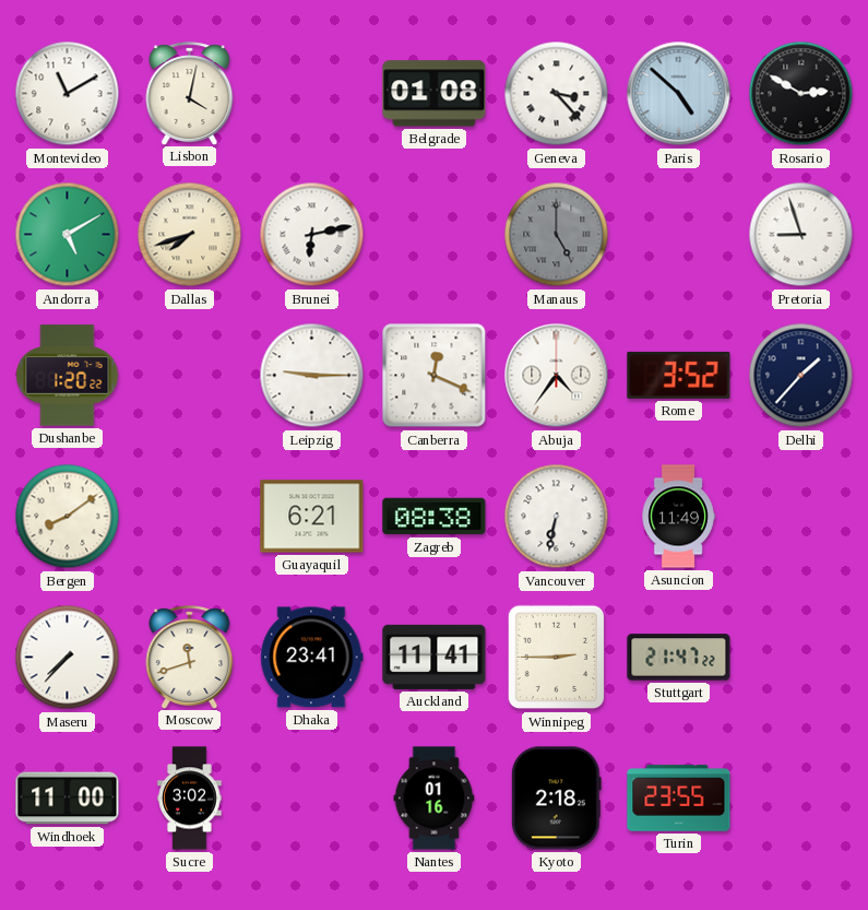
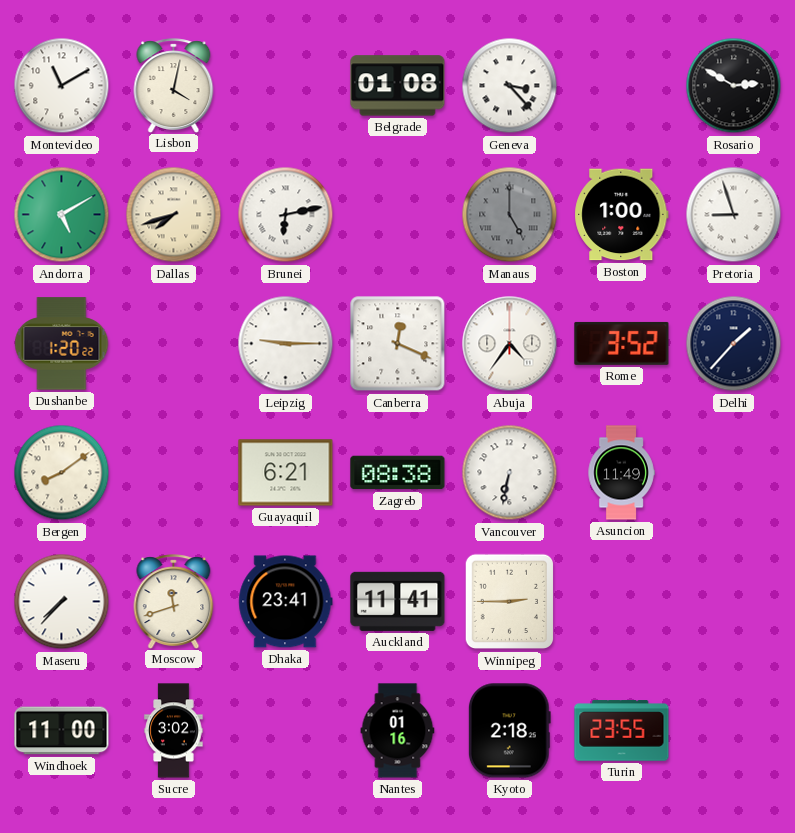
Paris: 4:52 -> none
Boston: none -> 1:00
Stuttgart: 21:47 -> none
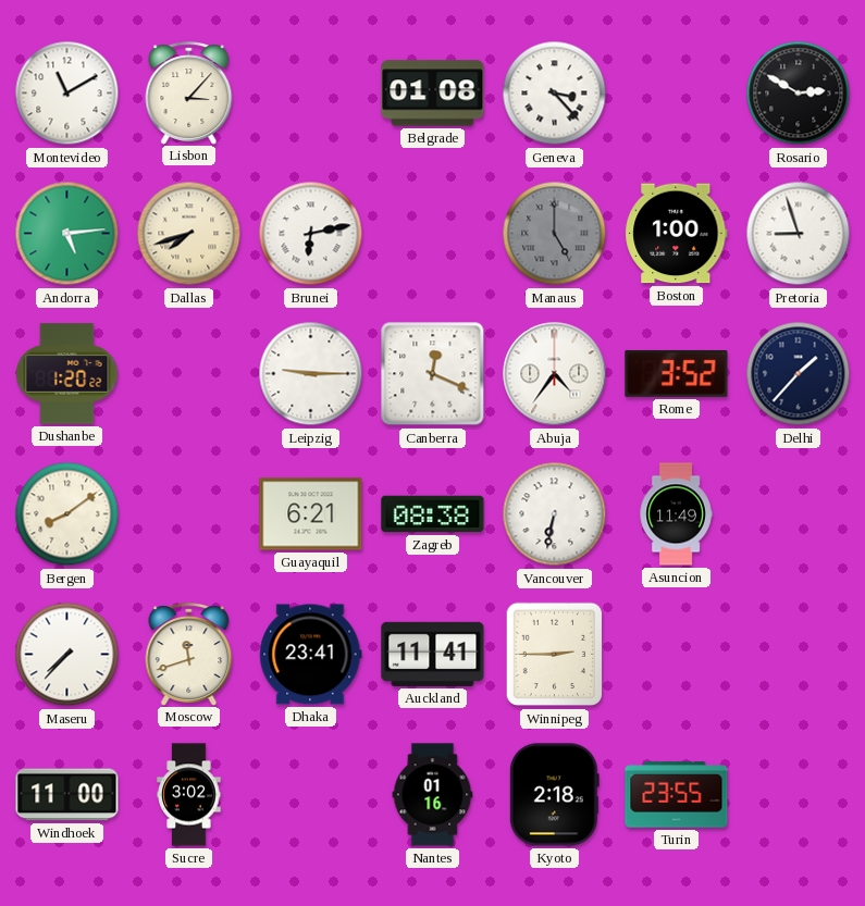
Lisbon: 4:02 -> 3:07
Andorra: 5:10 -> 5:14
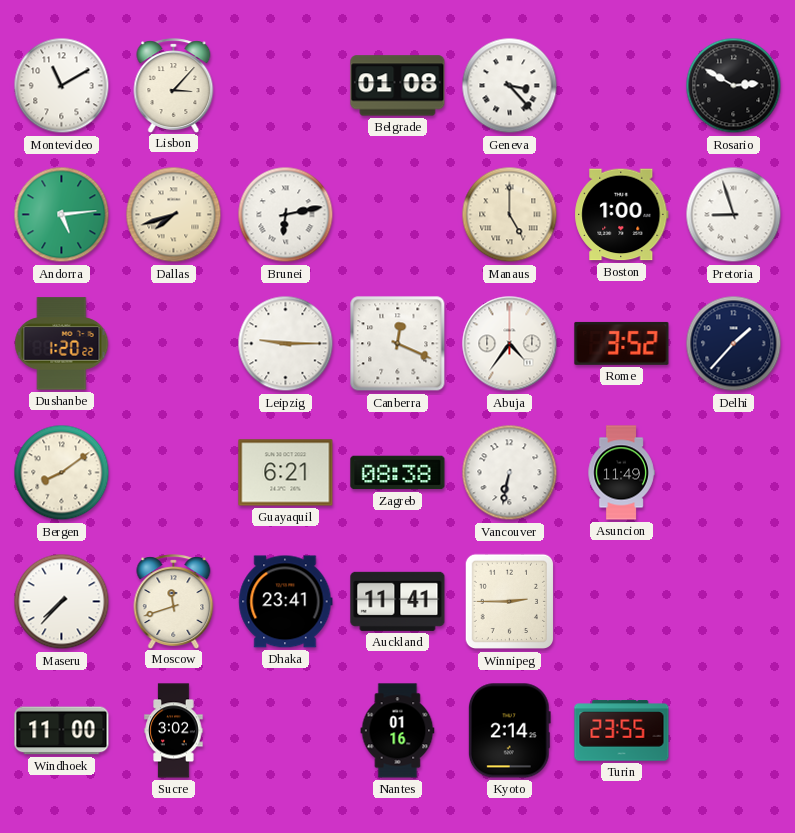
Manaus dial: grey -> cream
Kyoto: 2:18 -> 2:14
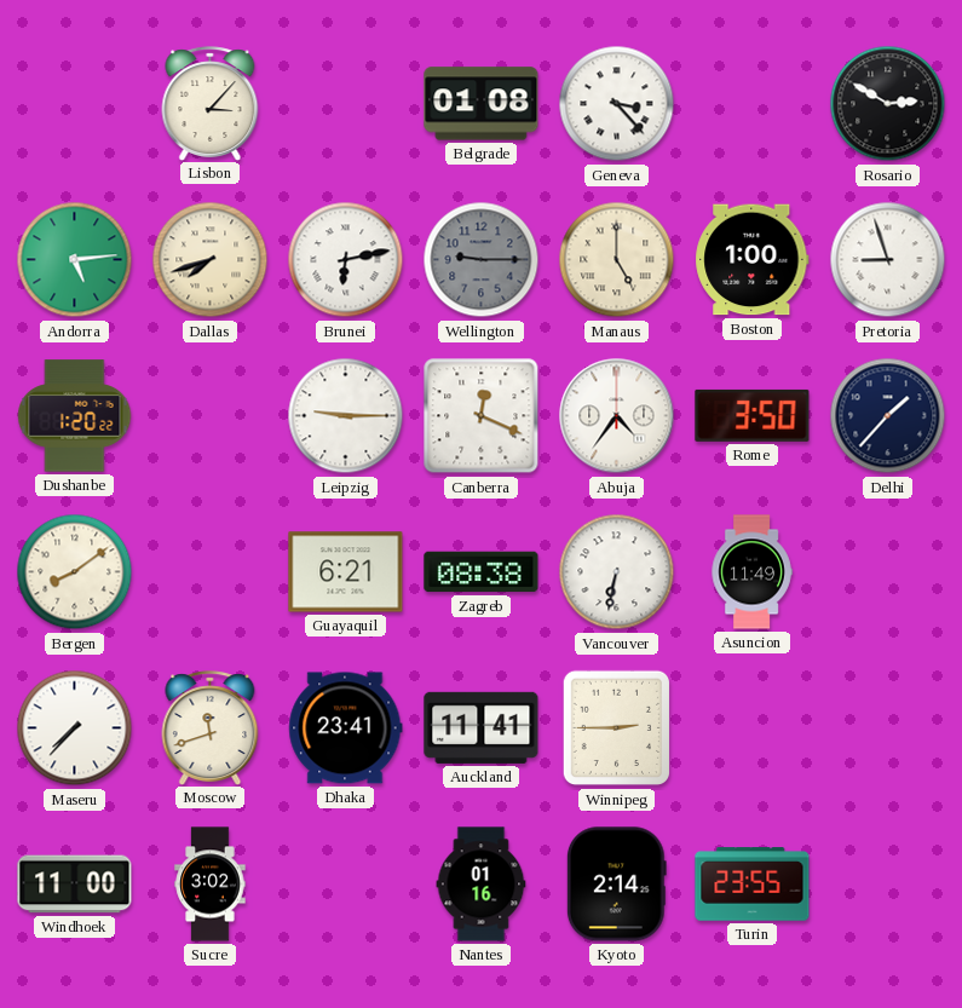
Montevideo: 11:10 -> none
Wellington: none -> 9:15
Rome: 3:52 -> 3:50
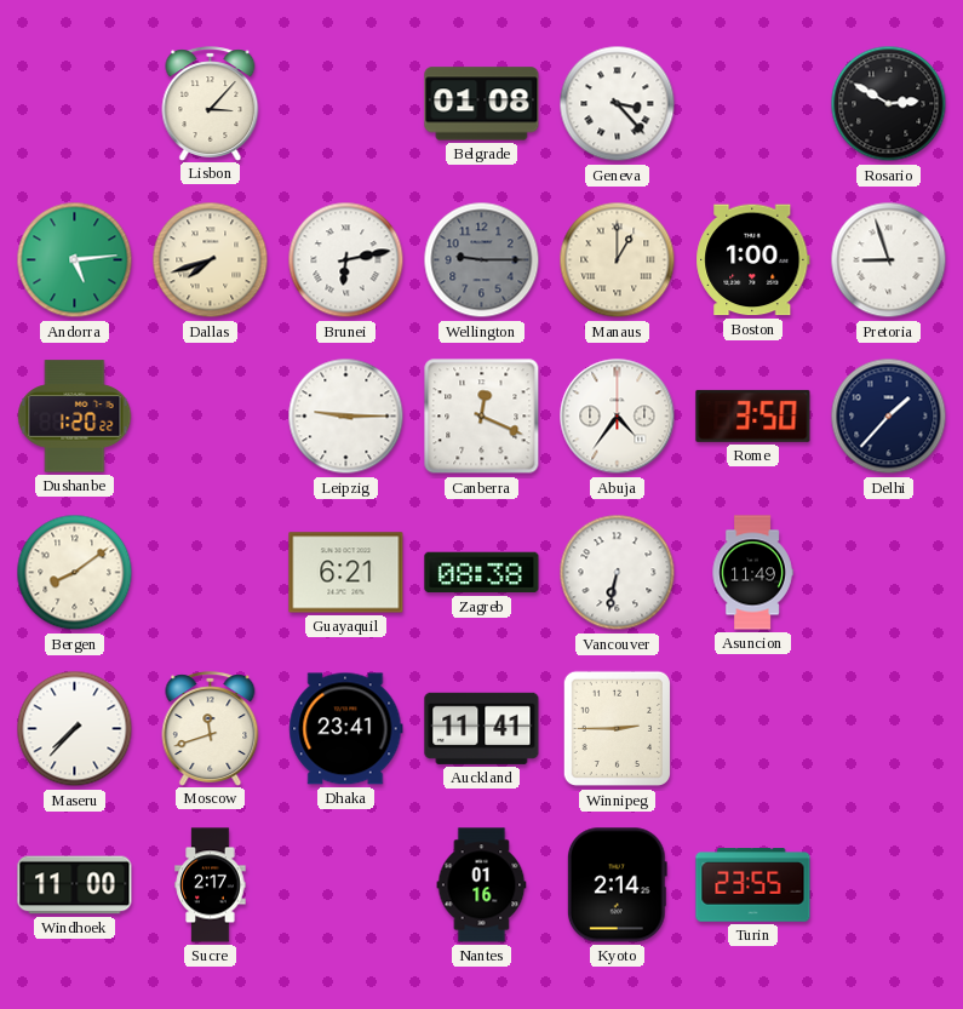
Manaus: 5:00 -> 1:00
Sucre: 3:02 -> 2:17
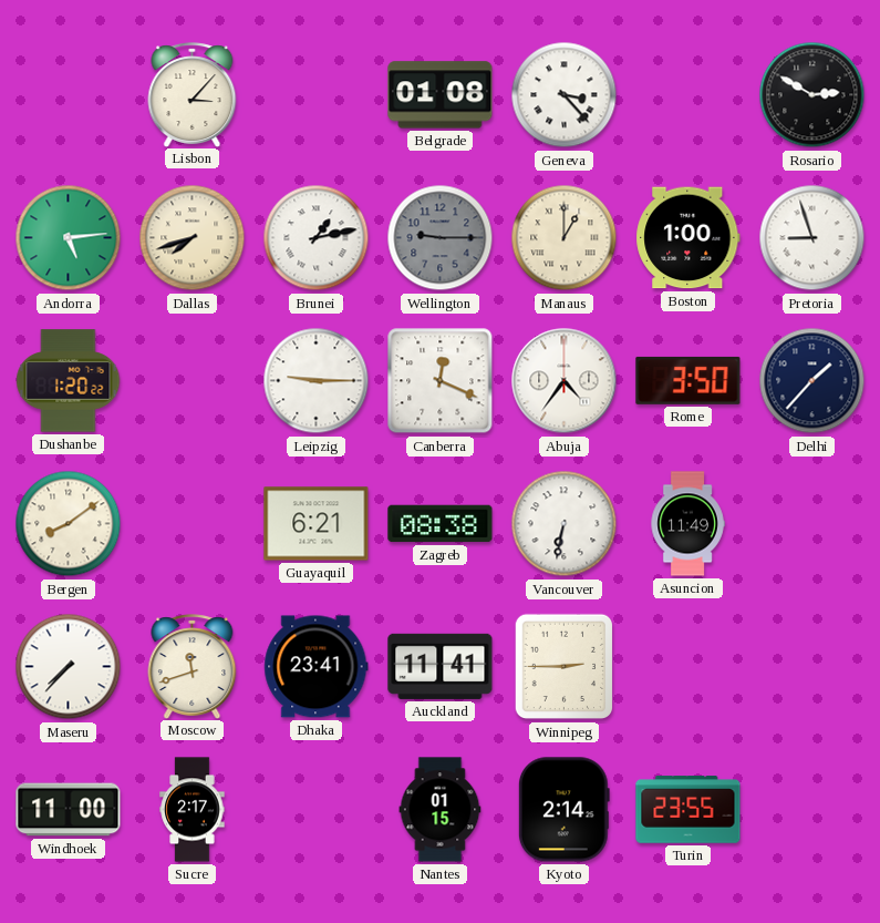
Brunei: 6:13 -> 1:13
Nantes: 01:16 -> 01:15
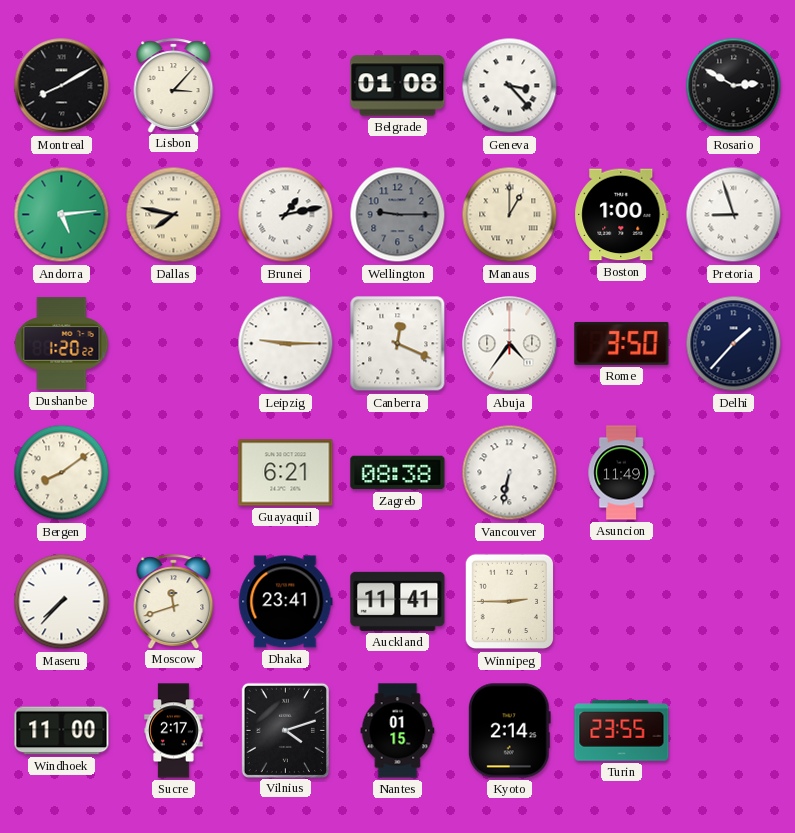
Montreal: none -> 8:10
Dallas: 7:42 -> 7:47
Vilnius: none -> 4:12
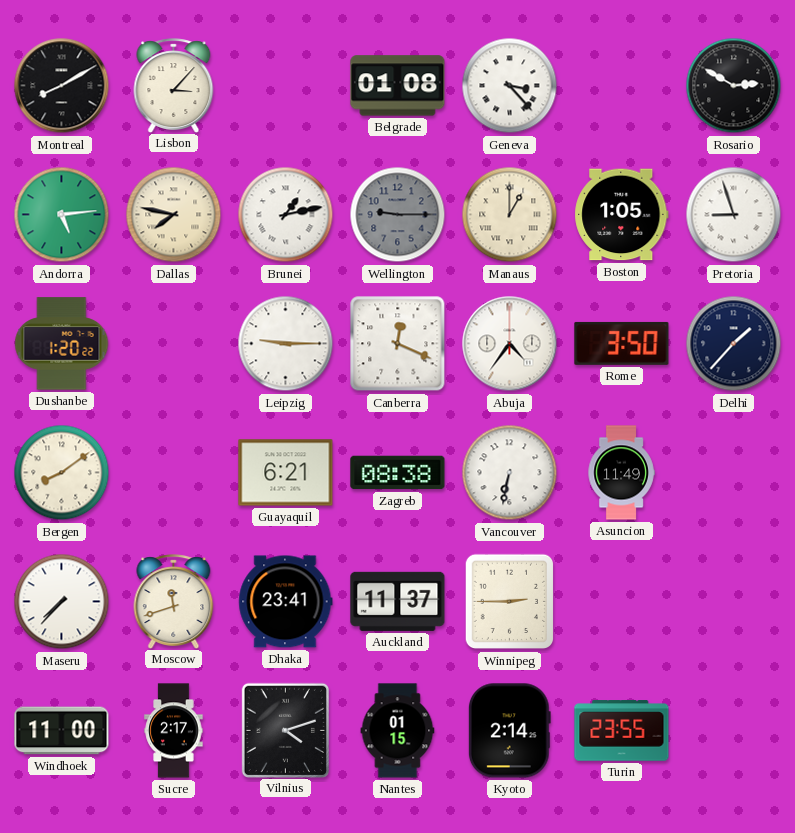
Boston: 1:00 -> 1:05
Auckland: 11:41 -> 11:37
